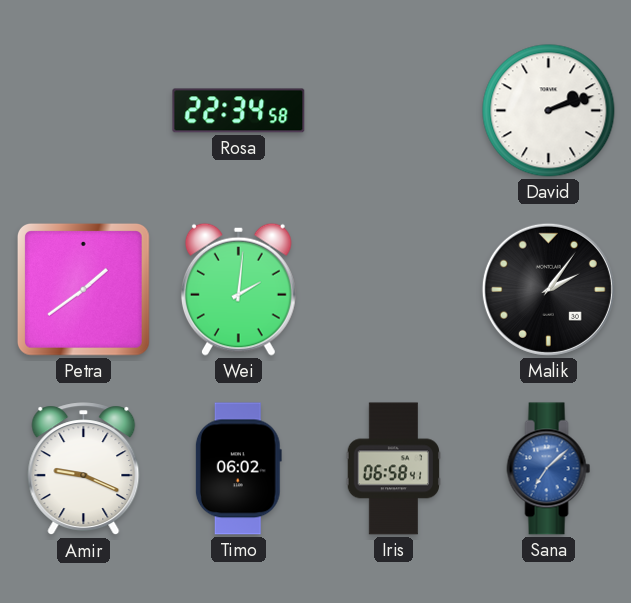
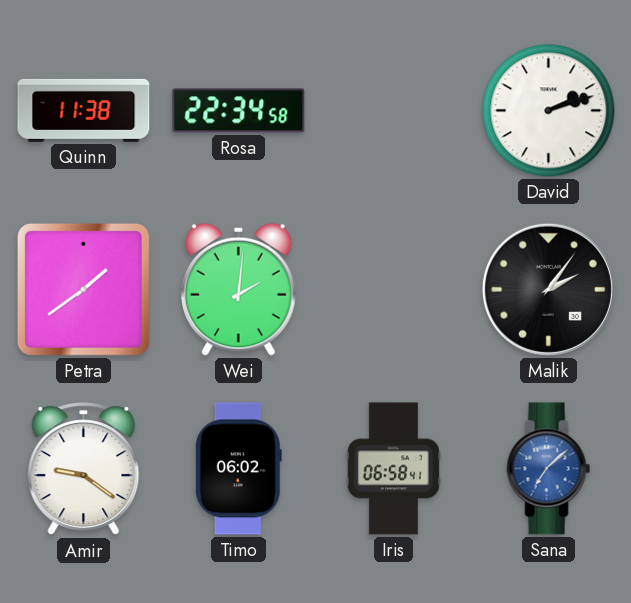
Quinn: none -> 11:38
Amir: 9:19 -> 9:21
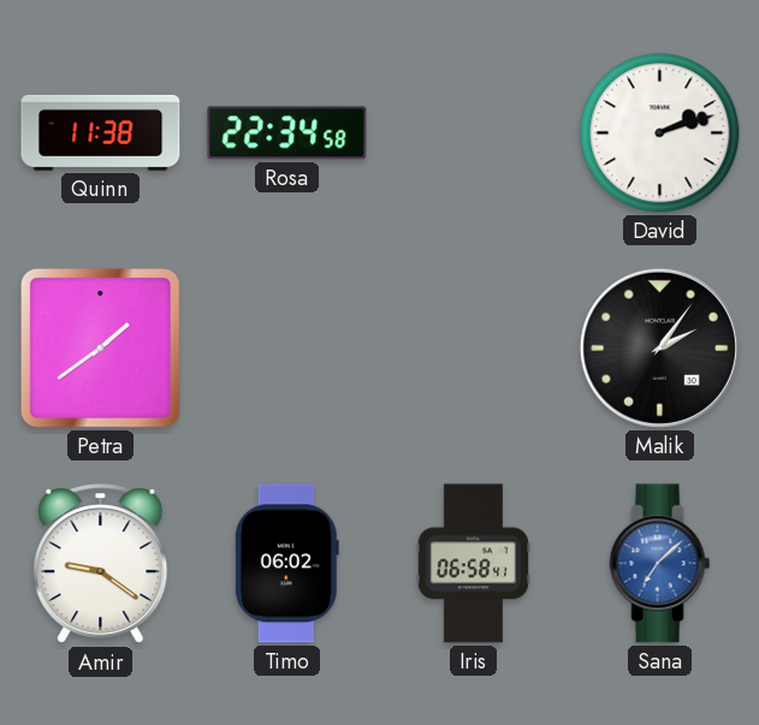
Wei: 2:01 -> none
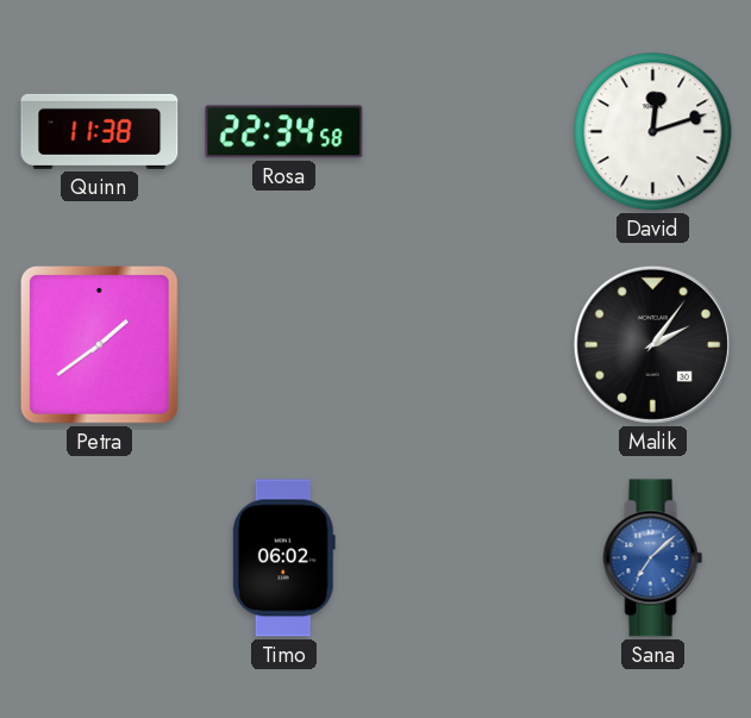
David: 2:12 -> 12:12
Amir: 9:21 -> none
Iris: 06:58 -> none
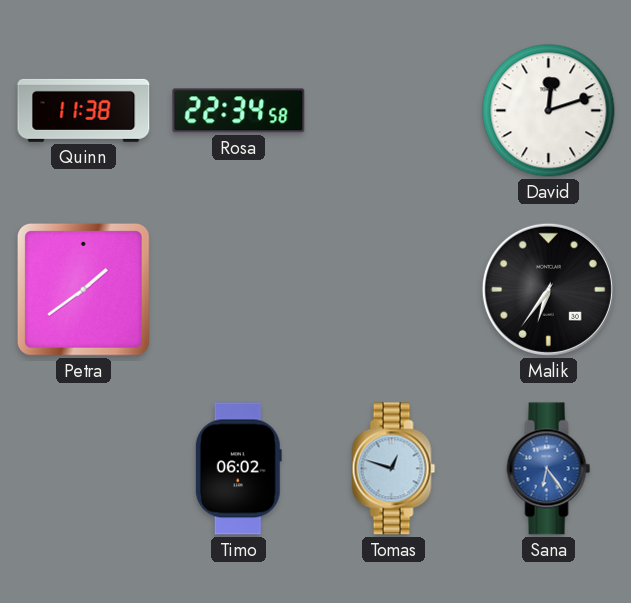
Malik: 2:06 -> 6:36
Tomas: none -> 12:48
Sana: 7:08 -> 6:24
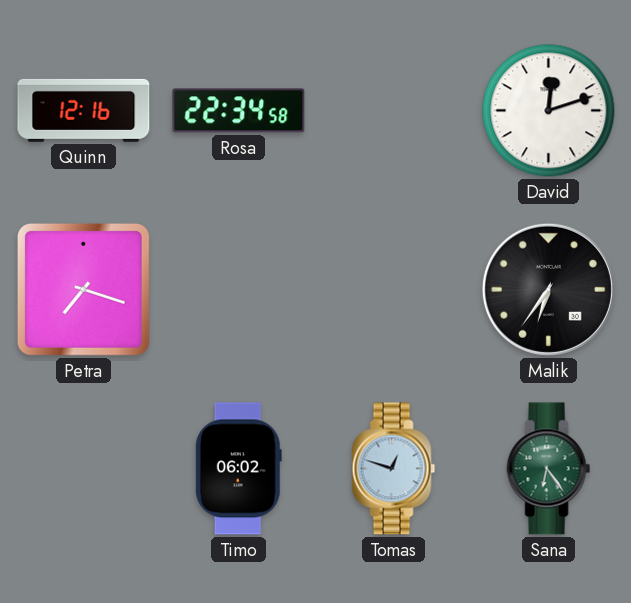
Quinn: 11:38 -> 12:16
Petra: 1:39 -> 7:18
Sana dial: blue -> green
